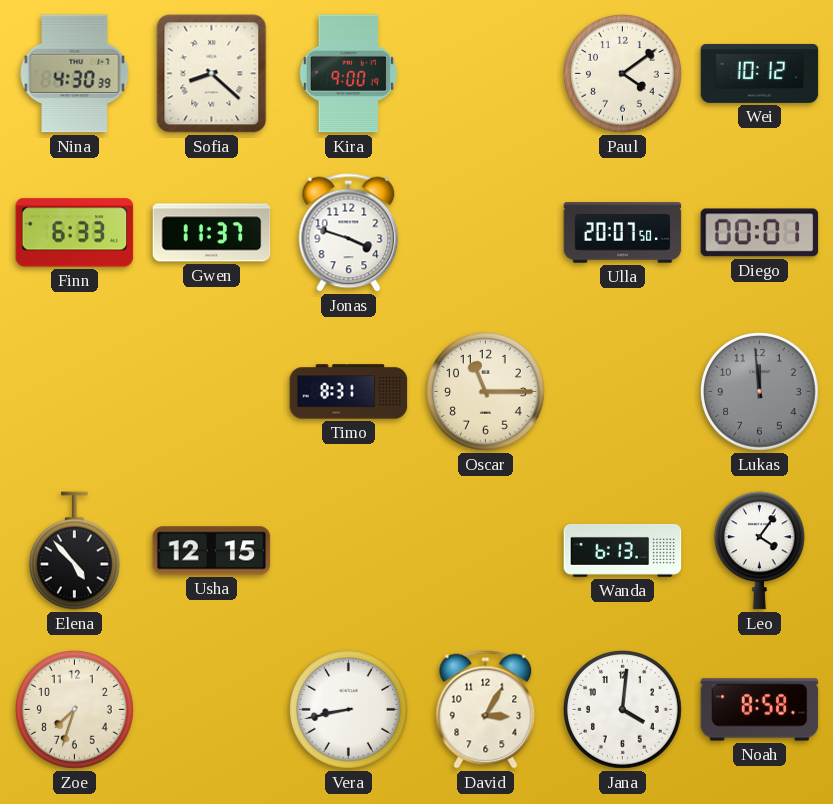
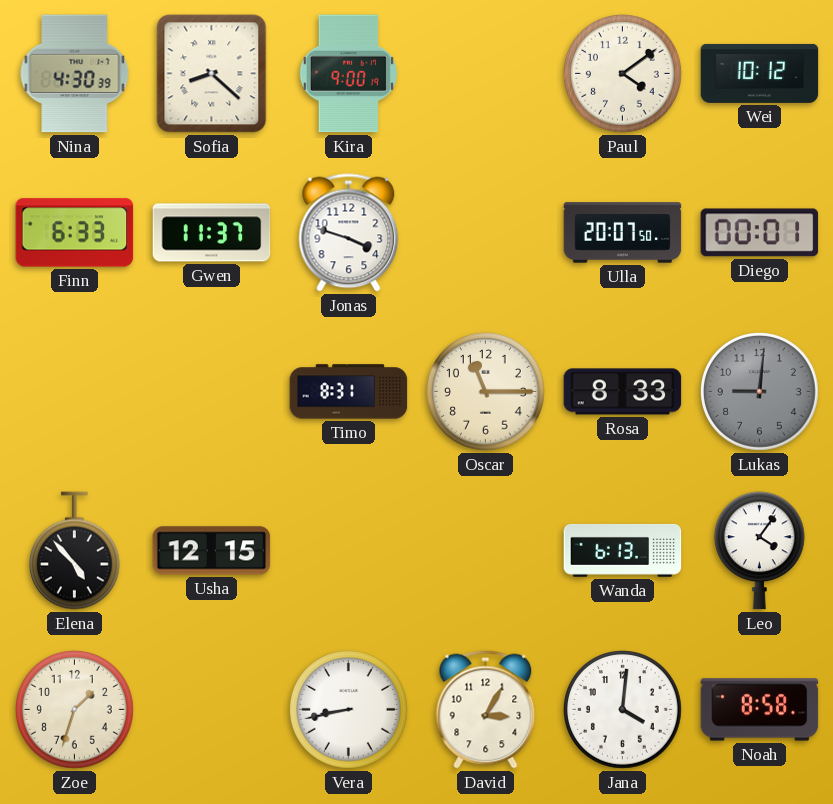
Rosa: none -> 8:33
Lukas: 11:59 -> 9:01
Zoe: 7:33 -> 1:33
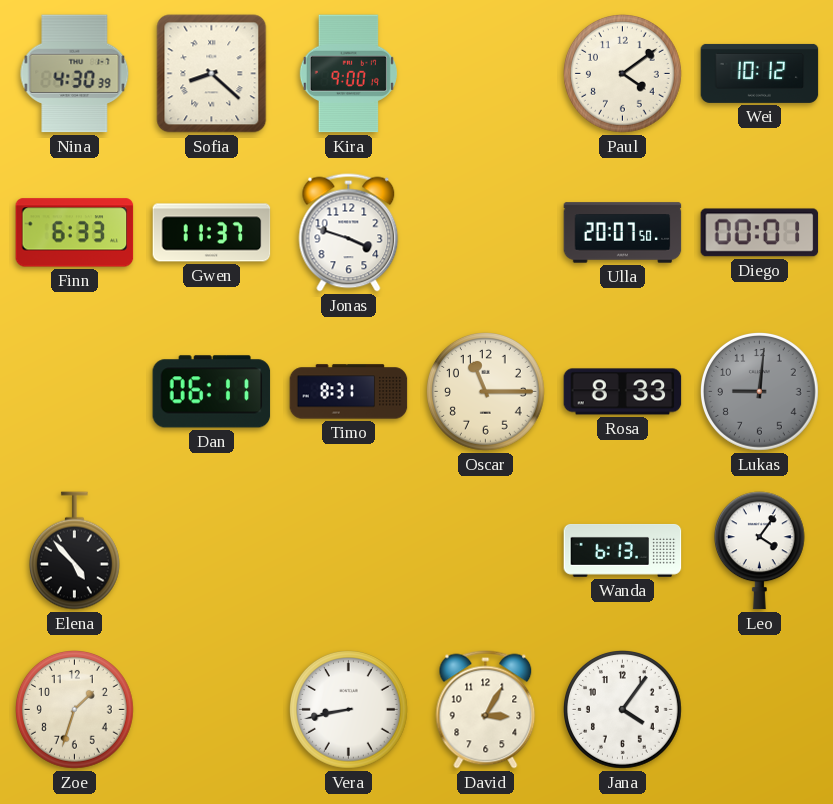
Dan: none -> 06:11
Usha: 12:15 -> none
Jana: 4:01 -> 4:06
Noah: 8:58 -> none
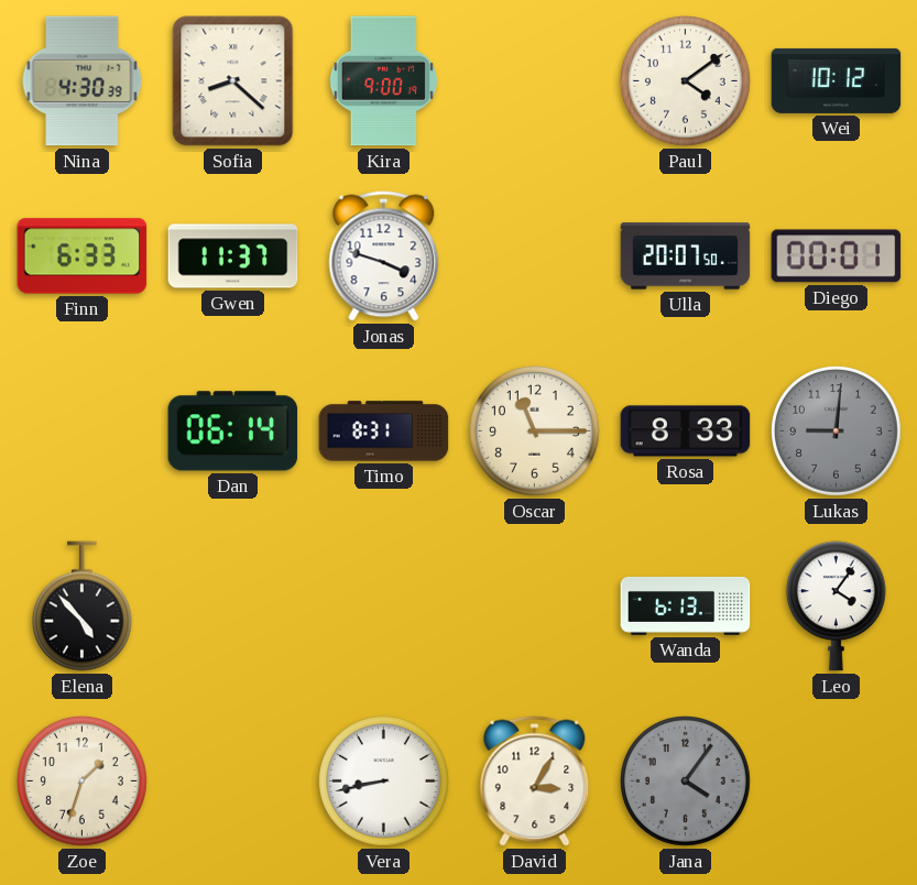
Dan: 06:11 -> 06:14
Jana dial: white -> grey
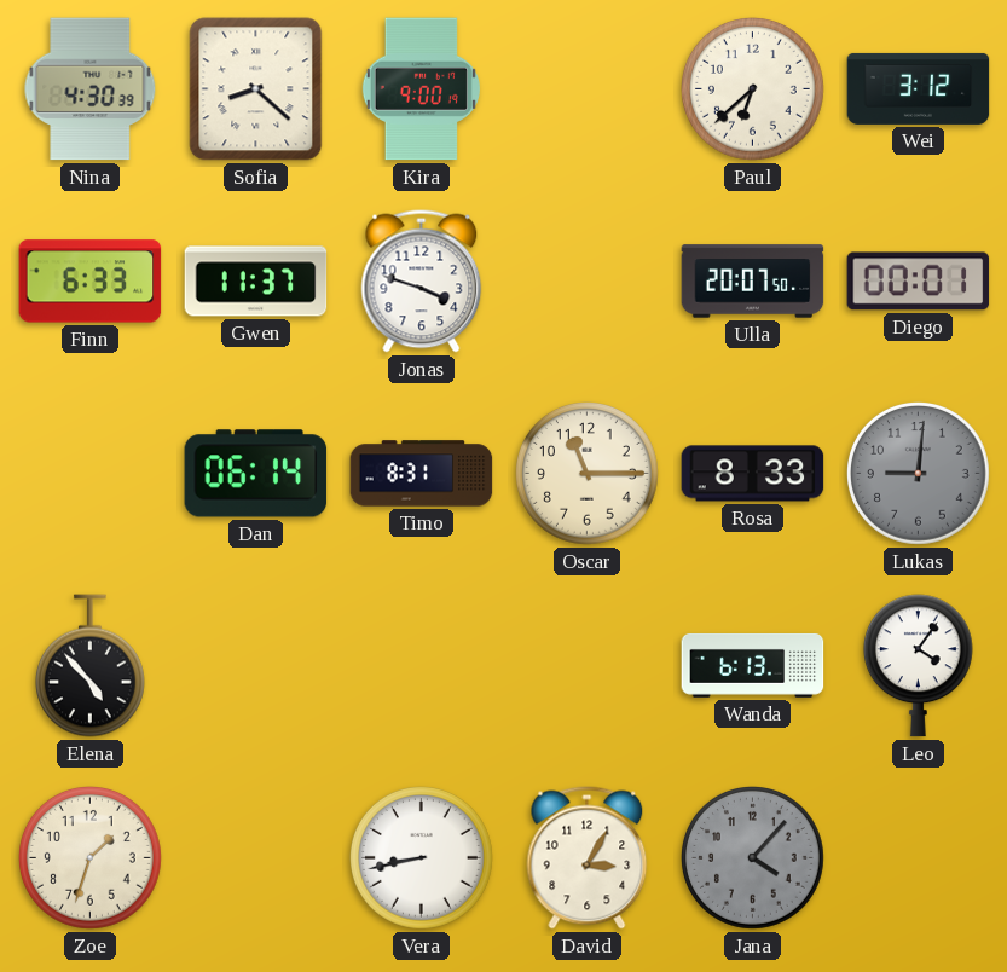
Paul: 4:09 -> 6:38
Wei: 10:12 -> 3:12
Jana: 4:06 -> 4:07
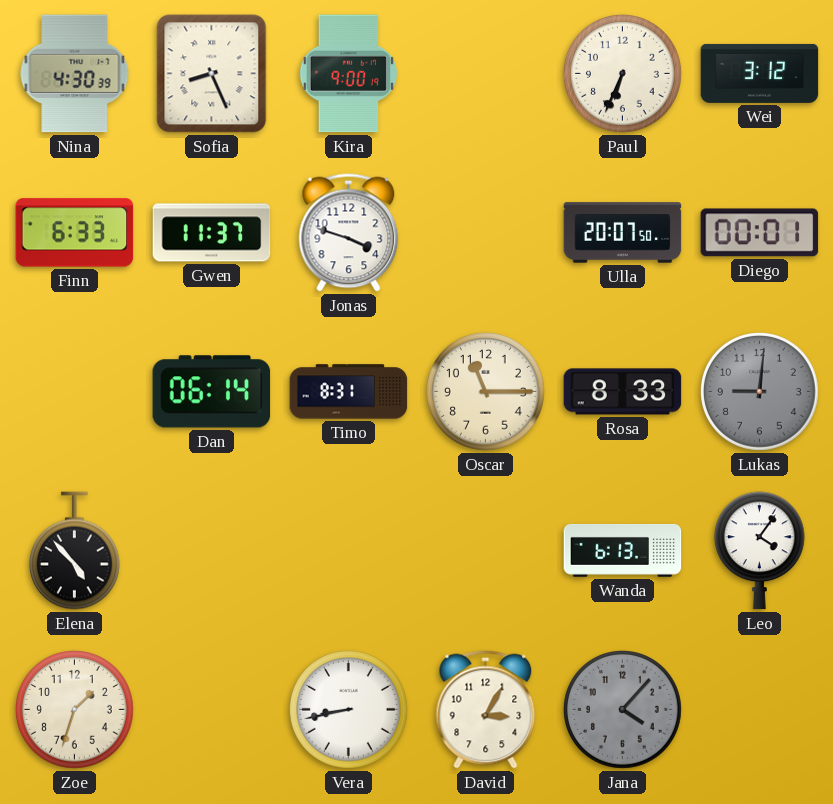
Sofia: 8:22 -> 8:26
Paul: 6:38 -> 6:34
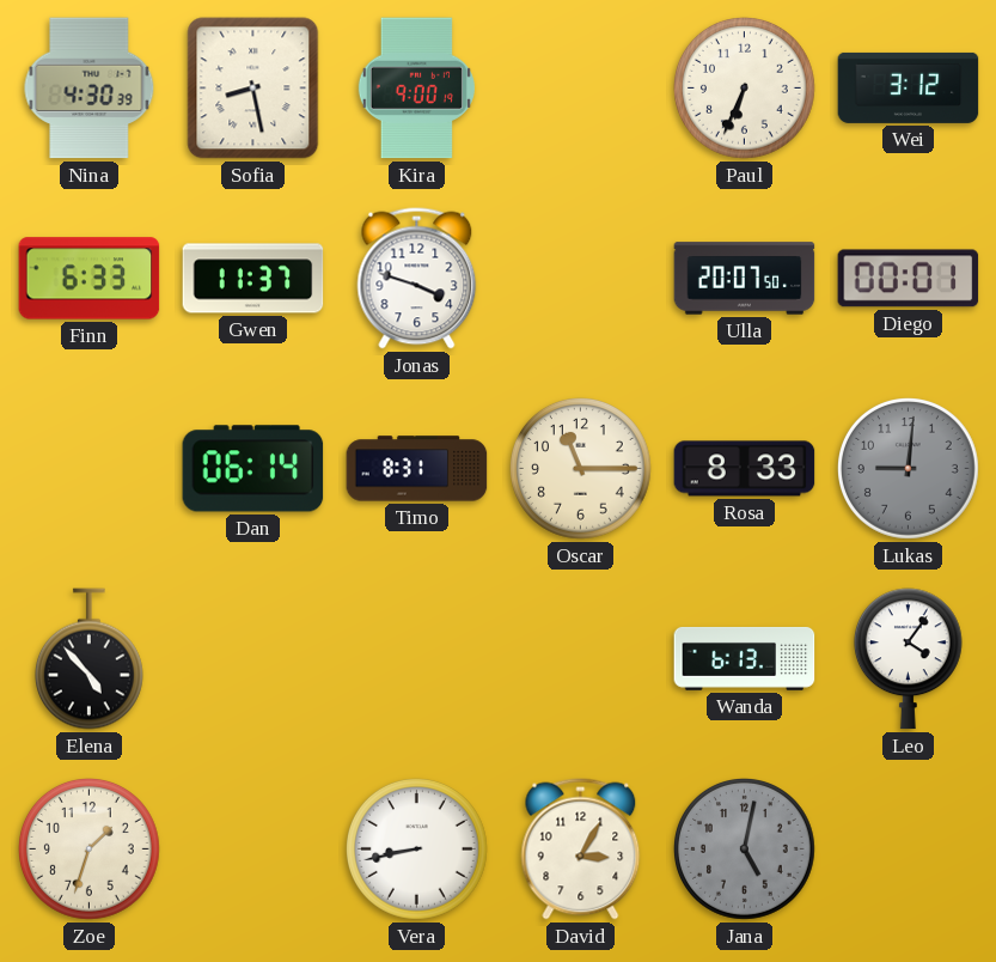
Sofia: 8:26 -> 8:28
Jana: 4:07 -> 5:02
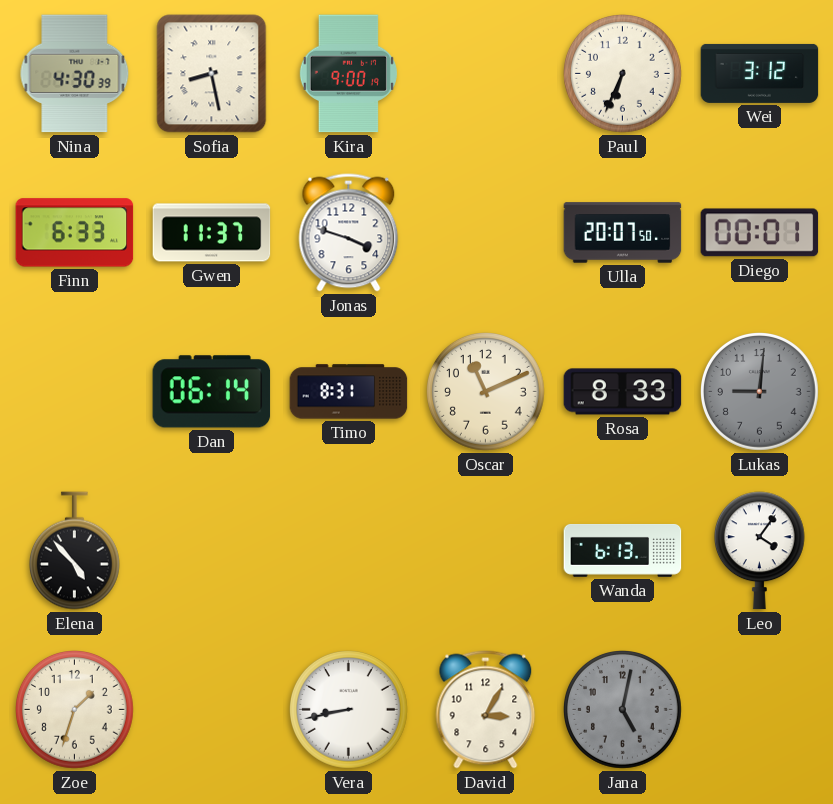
Oscar: 11:15 -> 11:11
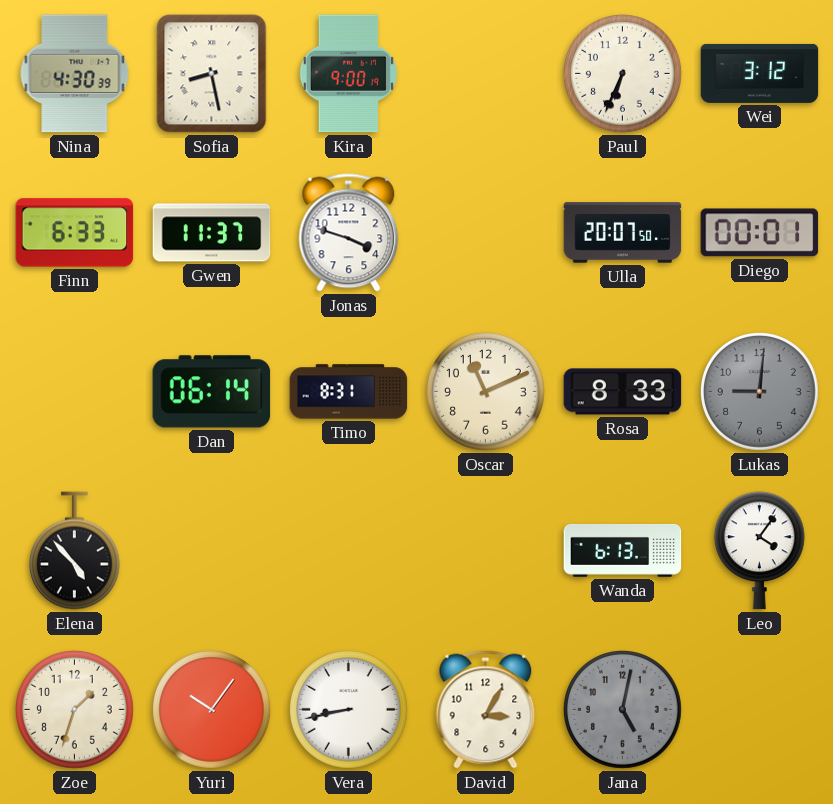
Yuri: none -> 10:06
